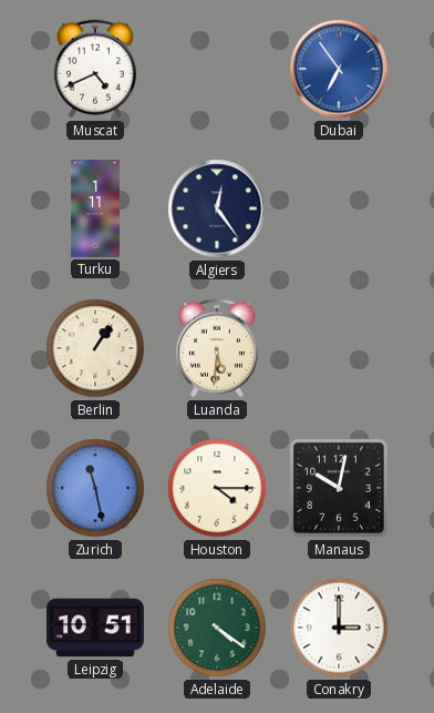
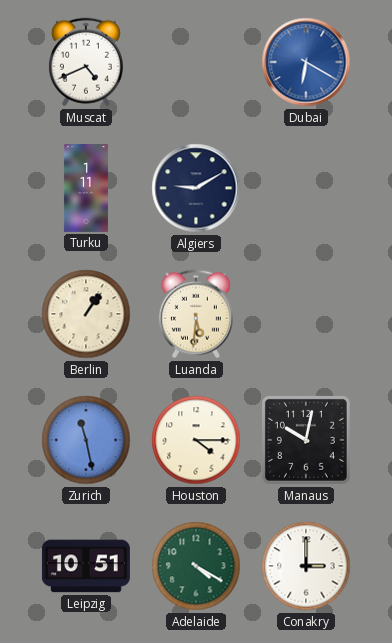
Dubai: 6:54 -> 6:20
Algiers: 12:24 -> 9:10
Adelaide: 4:21 -> 4:20
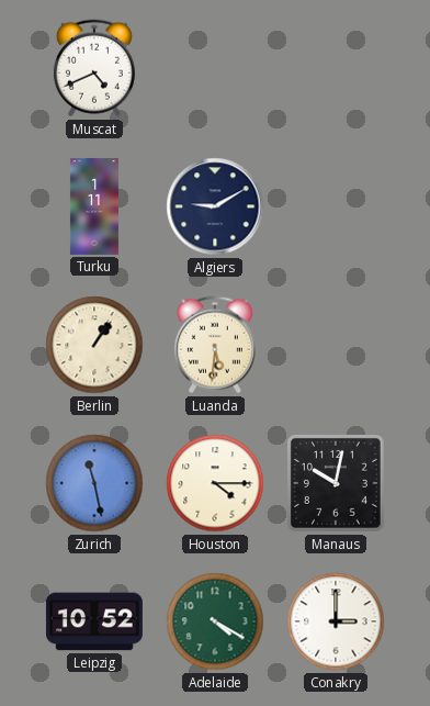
Dubai: 6:20 -> none
Leipzig: 10:51 -> 10:52
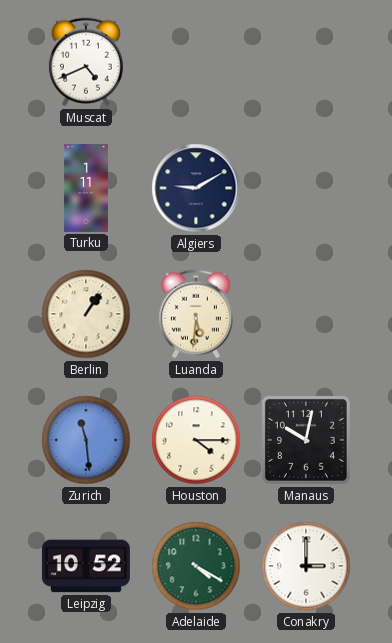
Zurich: 11:28 -> 11:29
